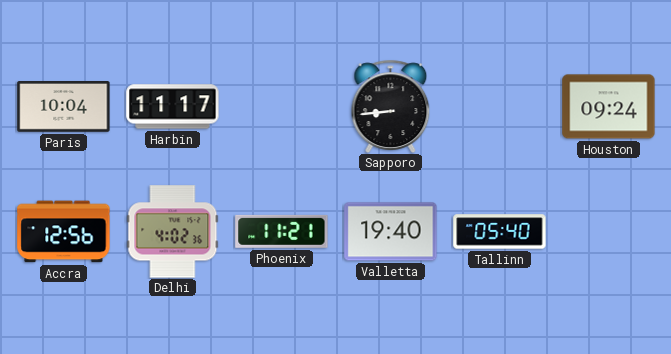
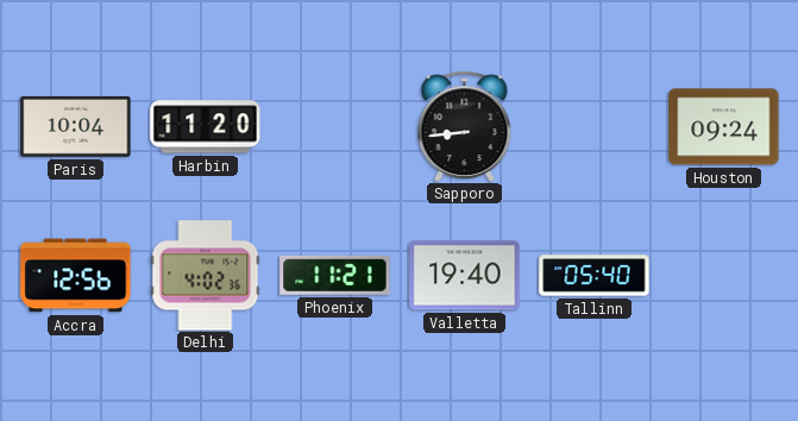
Harbin: 11:17 -> 11:20
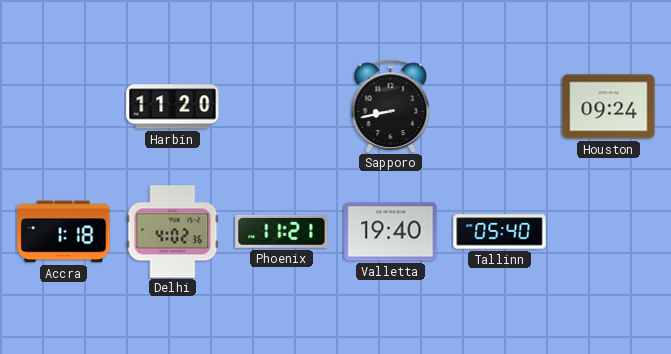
Paris: 10:04 -> none
Sapporo: 8:44 -> 8:43
Accra: 12:56 -> 1:18
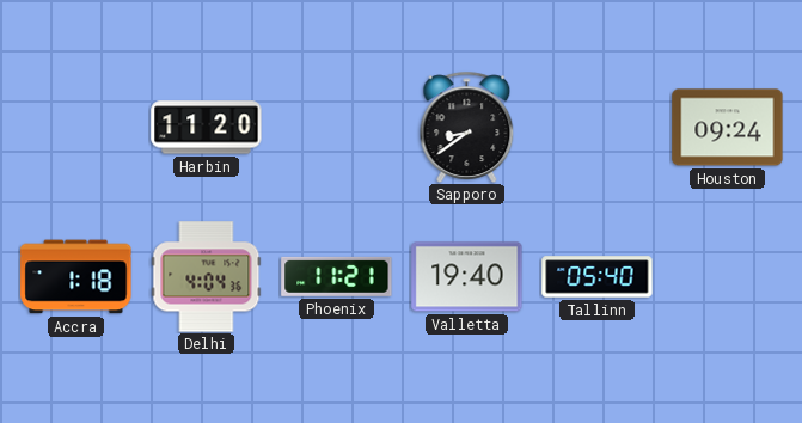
Sapporo: 8:43 -> 8:39
Delhi: 4:02 -> 4:04
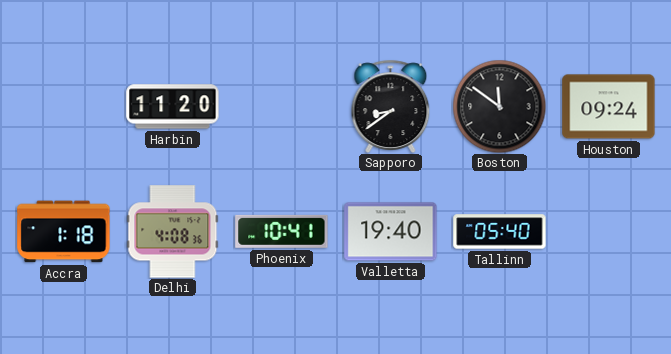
Boston: none -> 11:51
Delhi: 4:04 -> 4:08
Phoenix: 11:21 -> 10:41
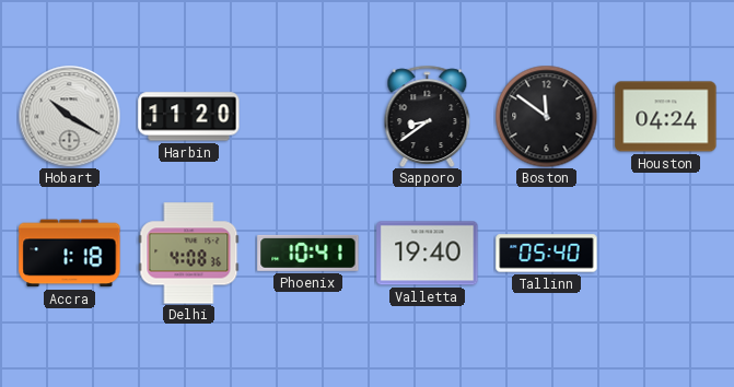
Hobart: none -> 10:20
Houston: 09:24 -> 04:24
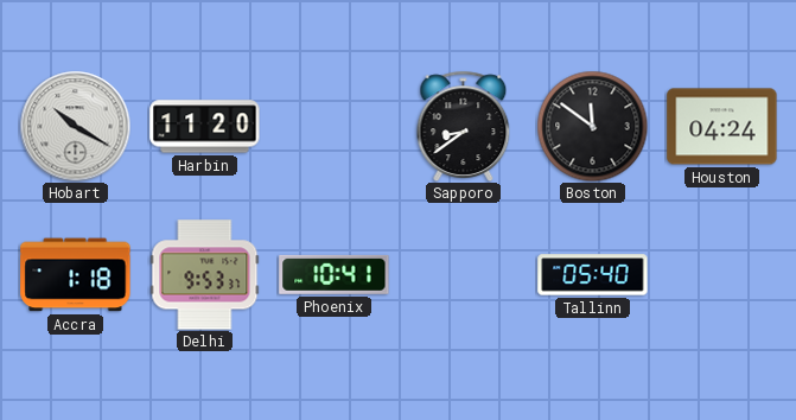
Delhi: 4:08 -> 9:53
Valletta: 19:40 -> none
